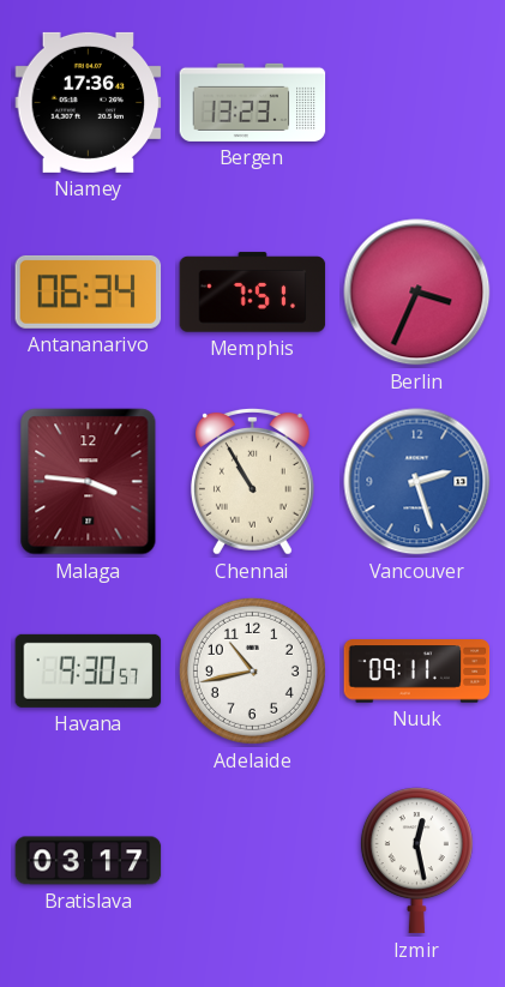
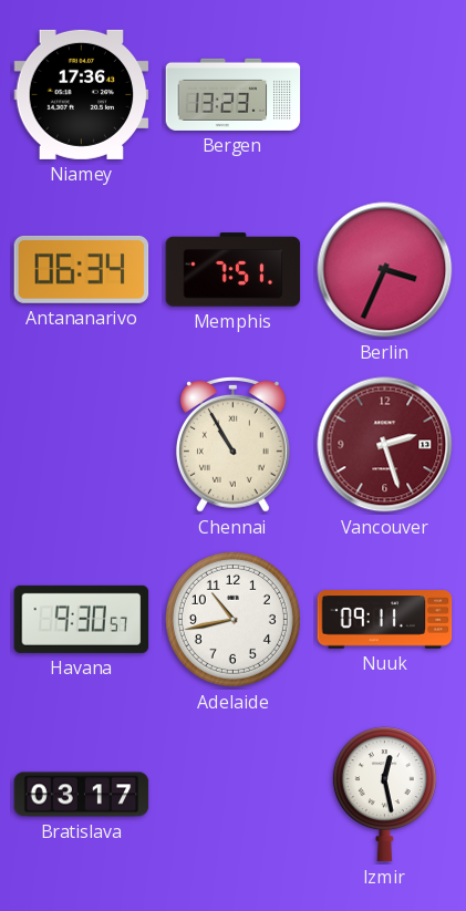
Malaga: 3:46 -> none
Vancouver dial: blue -> burgundy
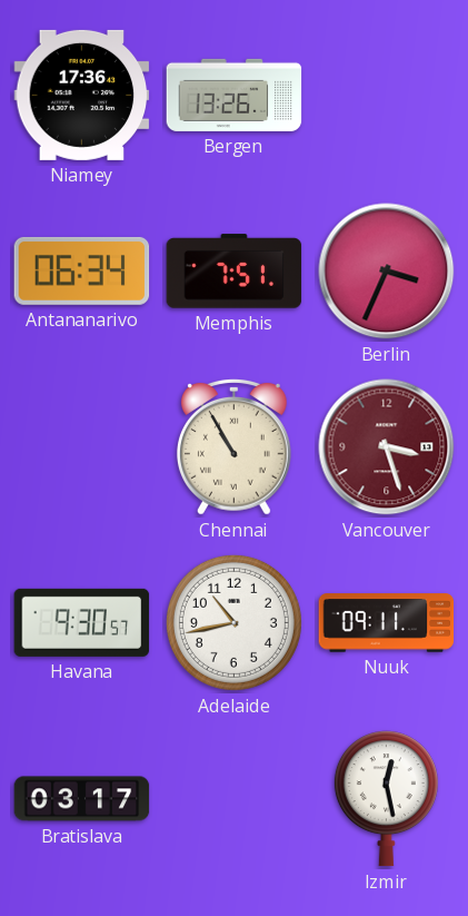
Bergen: 13:23 -> 13:26
Vancouver: 2:27 -> 3:27
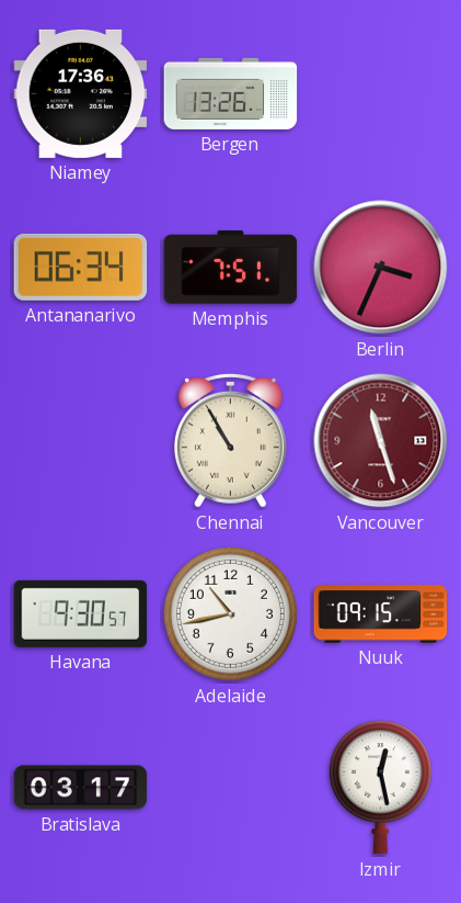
Vancouver: 3:27 -> 11:27
Nuuk: 09:11 -> 09:15
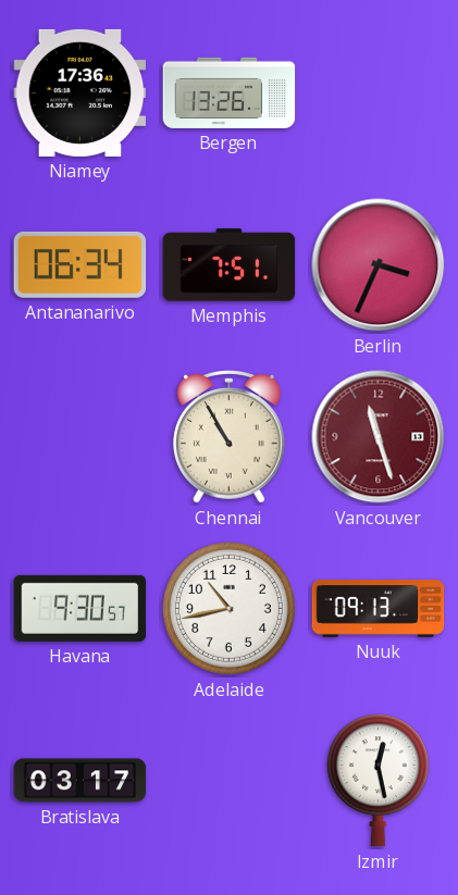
Nuuk: 09:15 -> 09:13
